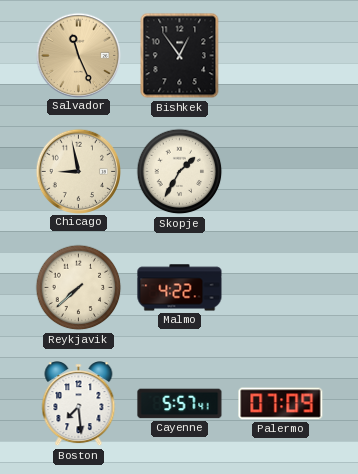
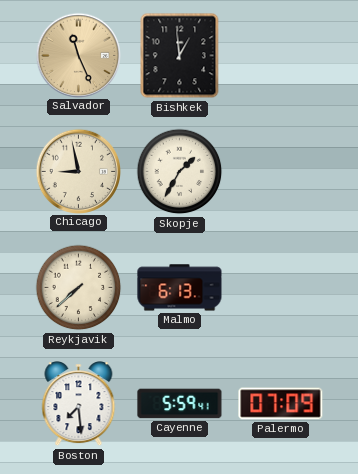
Bishkek: 12:54 -> 12:59
Malmo: 4:22 -> 6:13
Cayenne: 5:57 -> 5:59
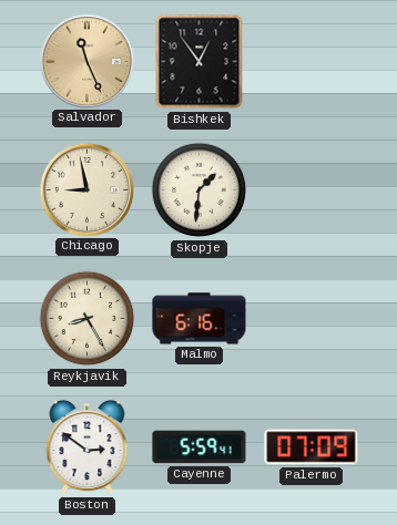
Bishkek: 12:59 -> 12:54
Skopje: 1:35 -> 1:31
Reykjavik: 7:38 -> 8:25
Malmo: 6:13 -> 6:16
Boston: 7:29 -> 2:51
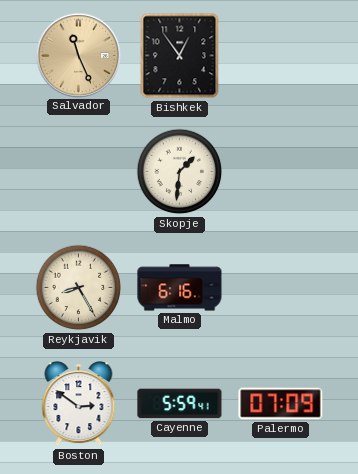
Chicago: 8:58 -> none
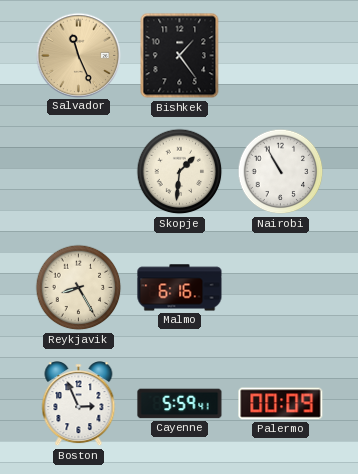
Bishkek: 12:54 -> 1:24
Nairobi: none -> 10:55
Boston: 2:51 -> 2:56
Palermo: 07:09 -> 00:09
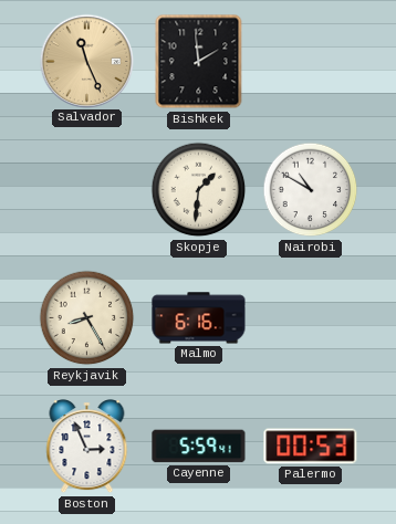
Bishkek: 1:24 -> 1:59
Nairobi: 10:55 -> 10:50
Palermo: 00:09 -> 00:53
